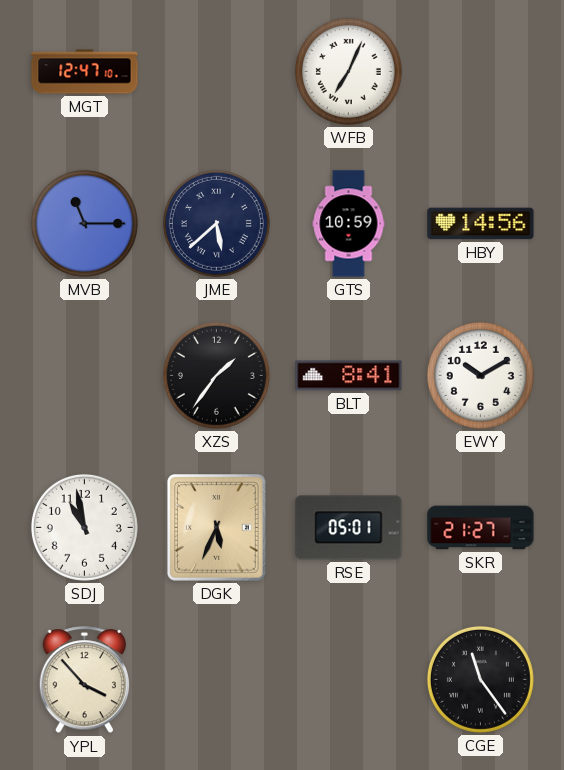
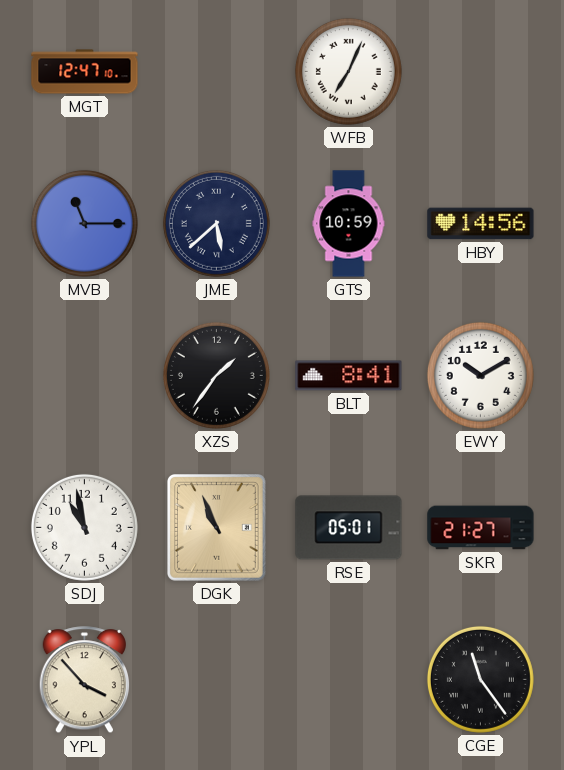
DGK: 5:34 -> 10:56
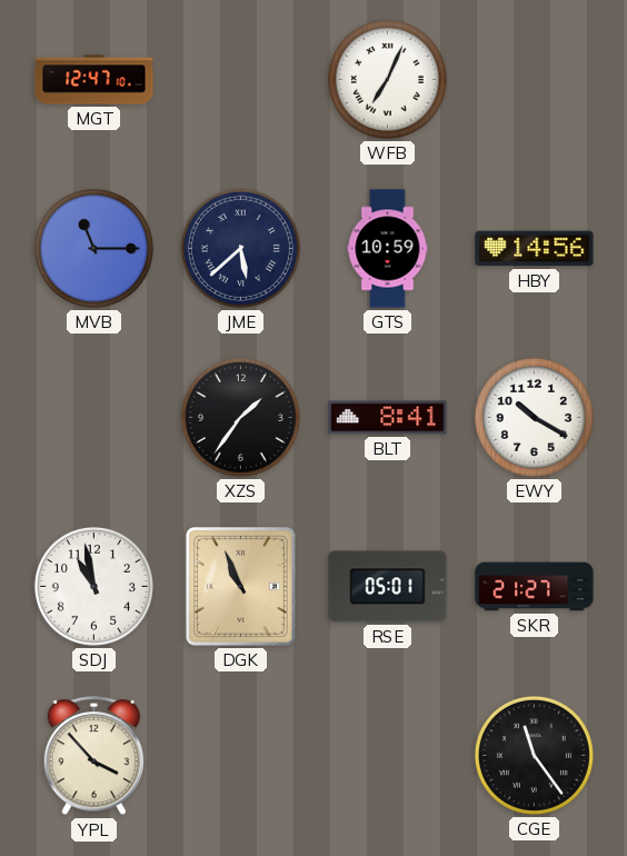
EWY: 10:10 -> 10:20
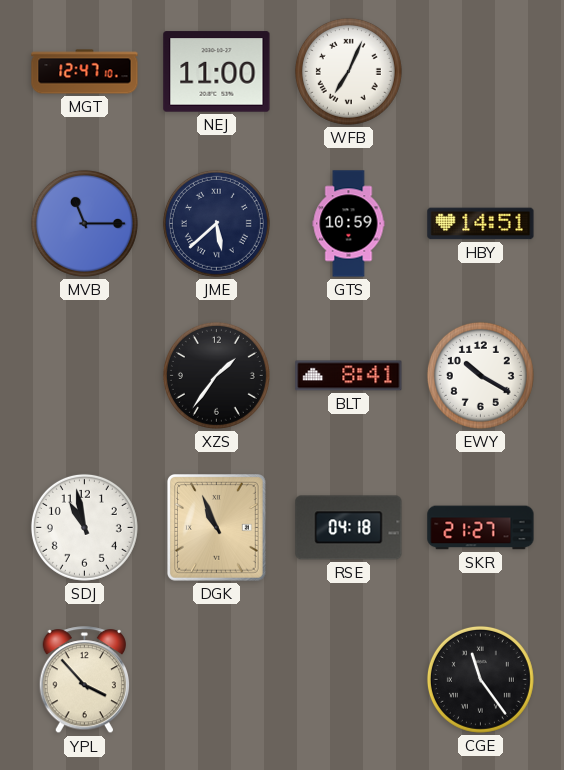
NEJ: none -> 11:00
HBY: 14:56 -> 14:51
RSE: 05:01 -> 04:18
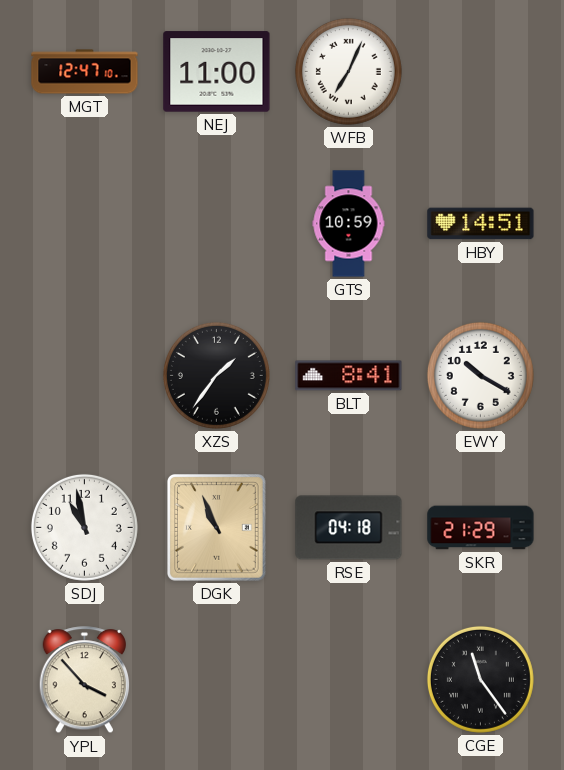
MVB: 11:15 -> none
JME: 5:38 -> none
SKR: 21:27 -> 21:29
